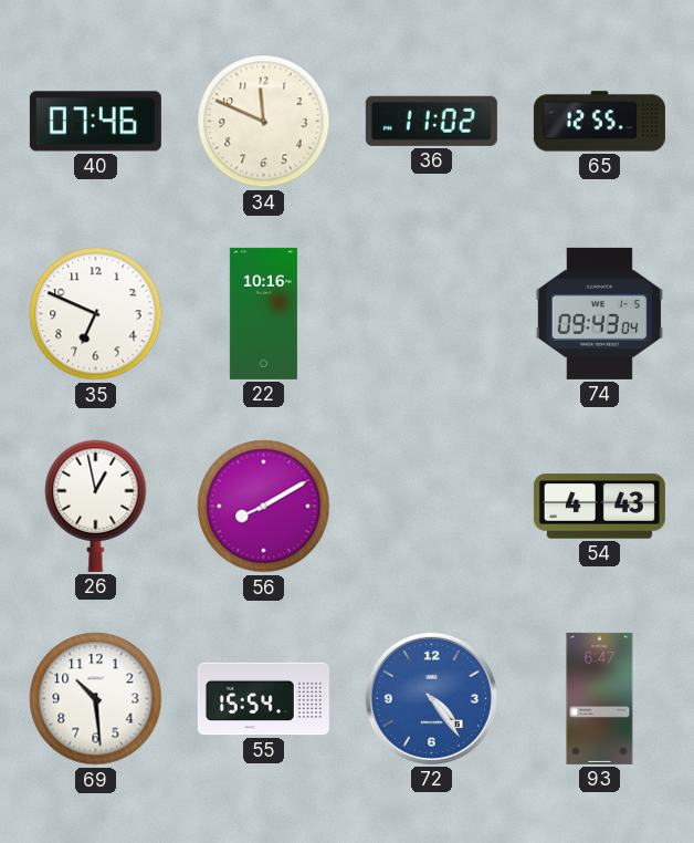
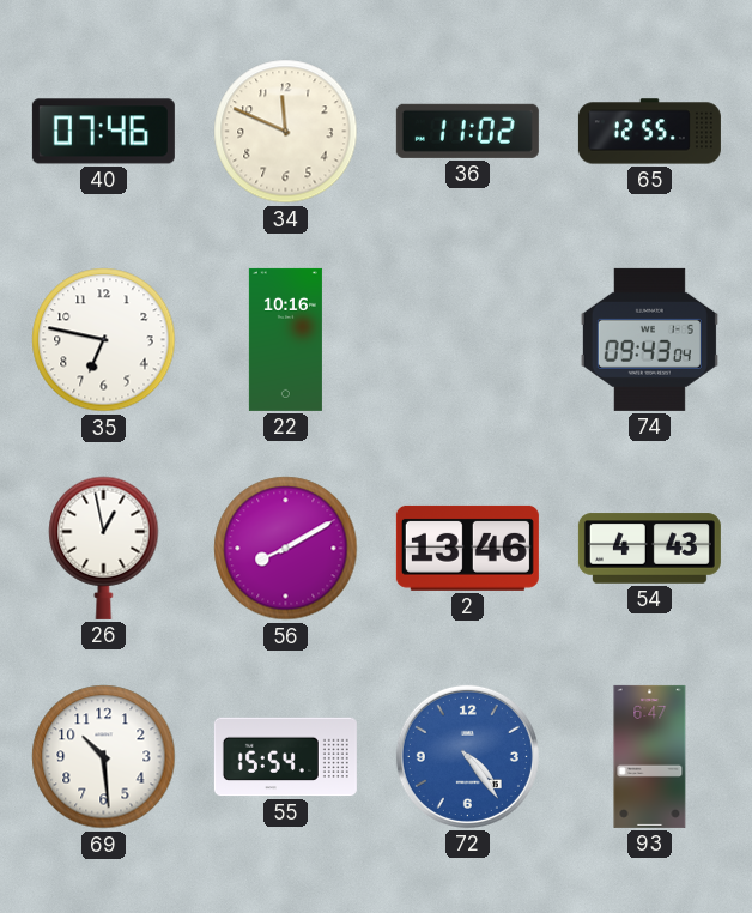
35: 6:49 -> 6:47
2: none -> 13:46
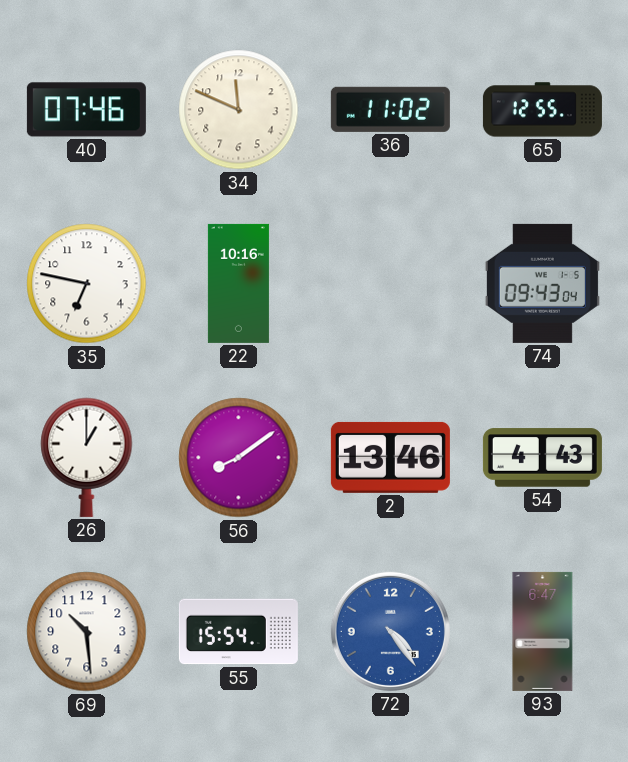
26: 12:58 -> 1:00
56: 8:10 -> 8:09
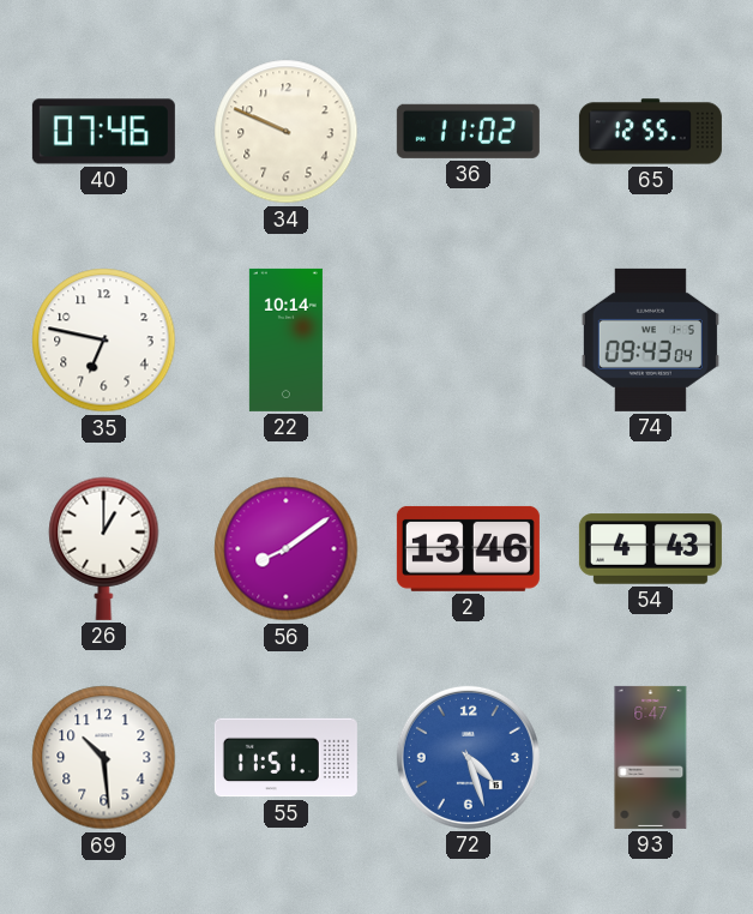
34: 11:49 -> 9:49
22: 10:16 -> 10:14
55: 15:54 -> 11:51
72: 4:24 -> 4:27
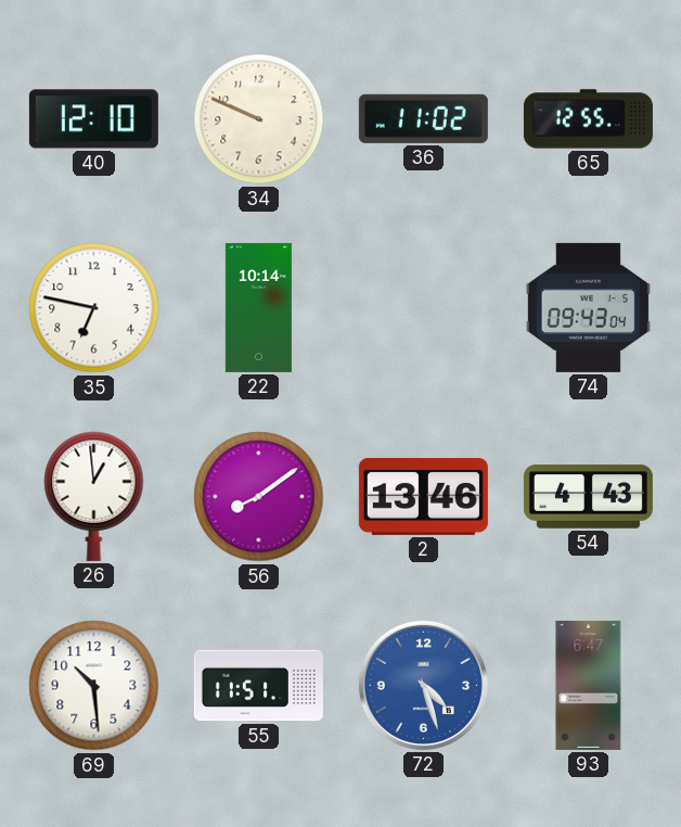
40: 07:46 -> 12:10
26: 1:00 -> 12:59
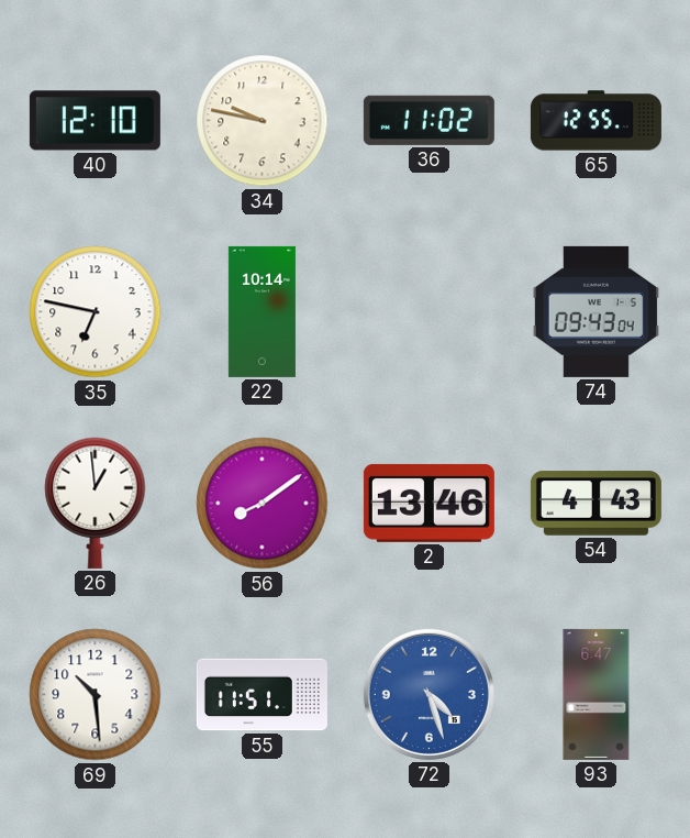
34: 9:49 -> 9:47
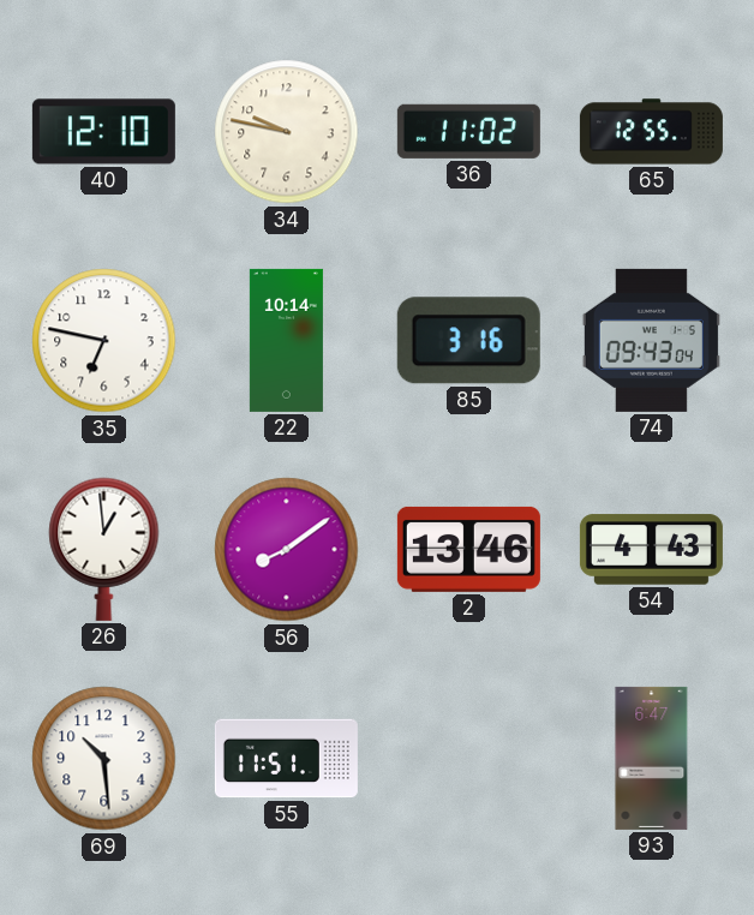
85: none -> 3:16
72: 4:27 -> none
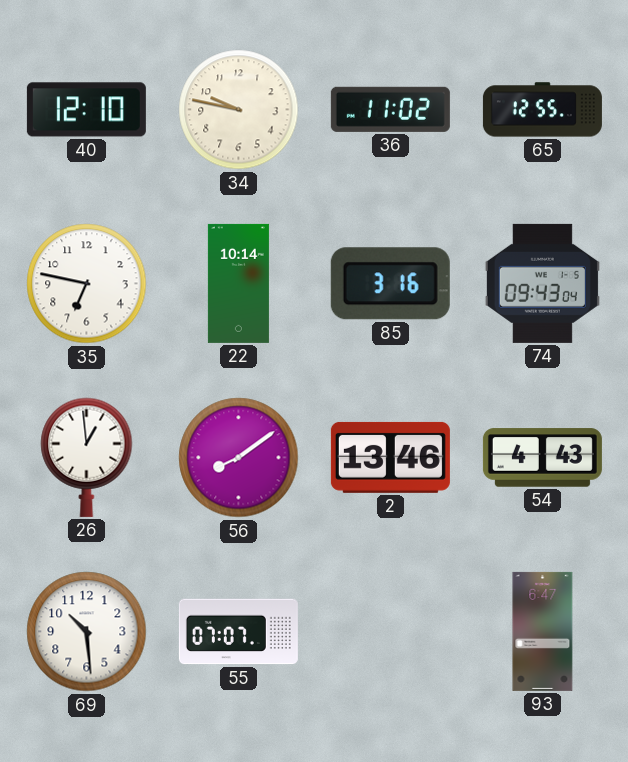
55: 11:51 -> 07:07
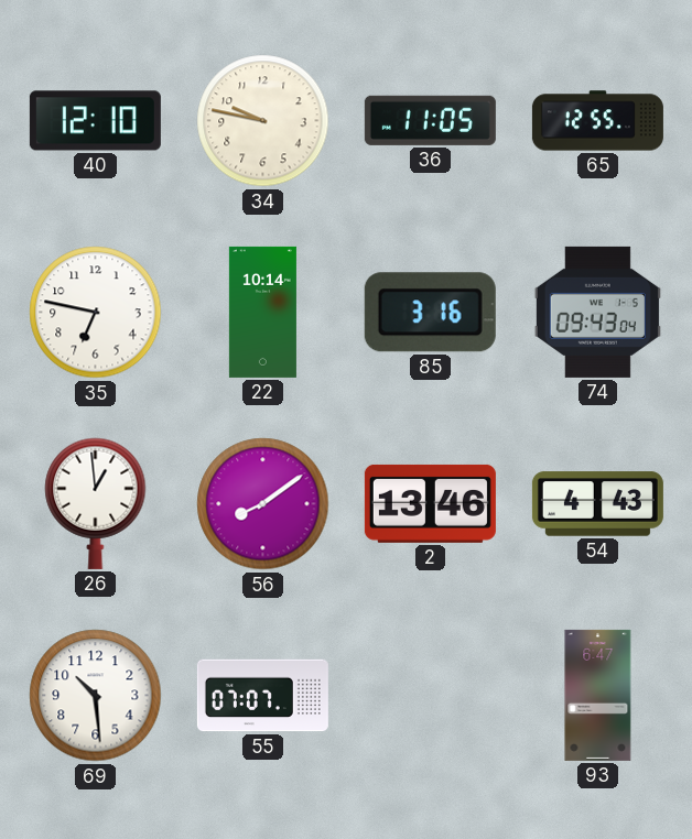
36: 11:02 -> 11:05
